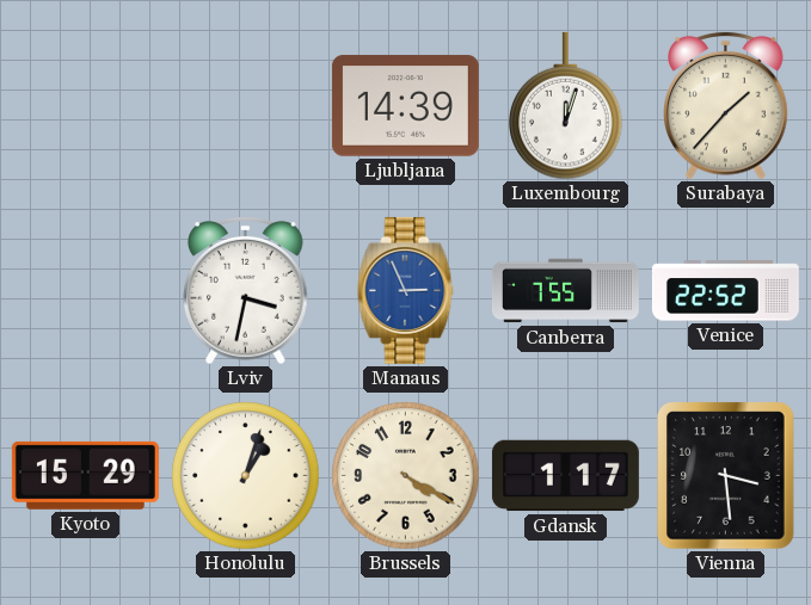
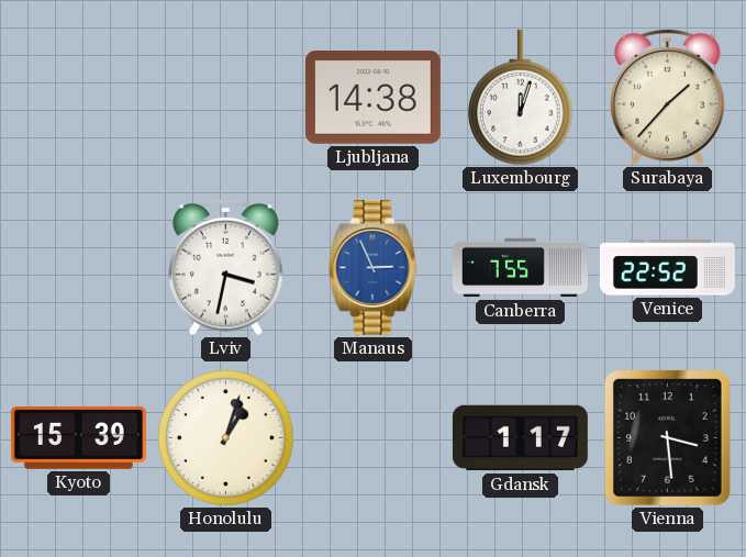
Ljubljana: 14:39 -> 14:38
Kyoto: 15:29 -> 15:39
Brussels: 4:20 -> none
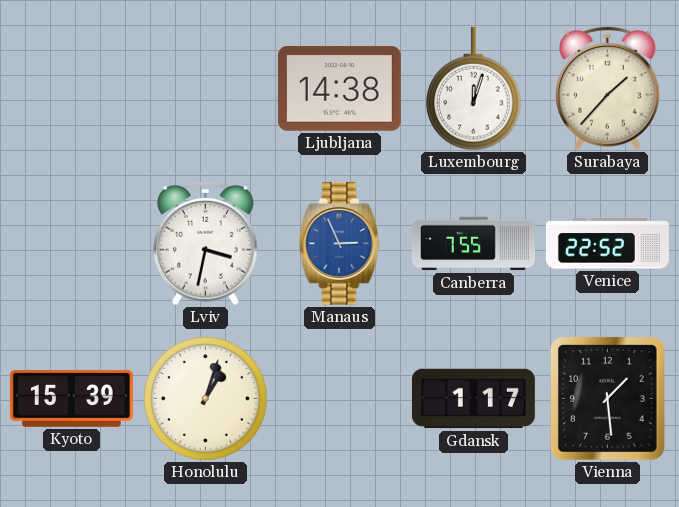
Vienna: 3:29 -> 1:29
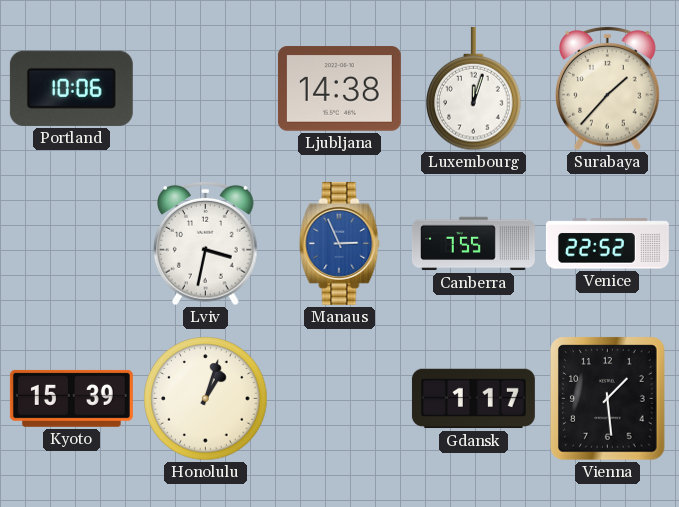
Portland: none -> 10:06
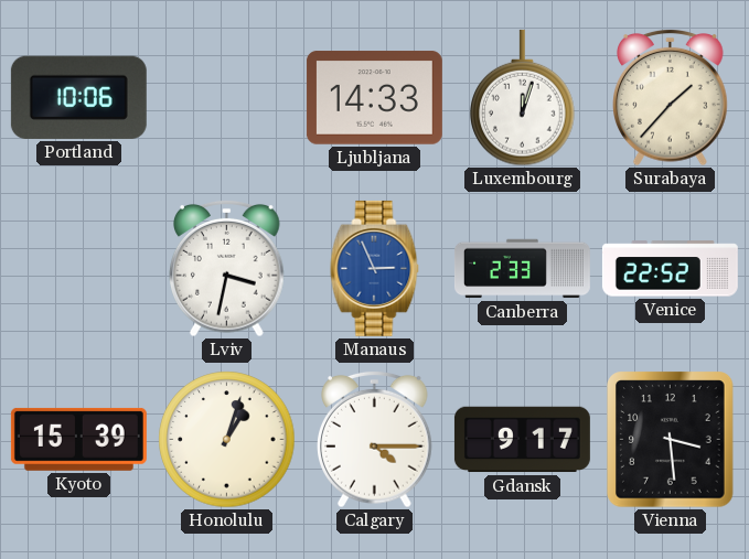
Ljubljana: 14:38 -> 14:33
Canberra: 7:55 -> 2:33
Calgary: none -> 4:15
Gdansk: 1:17 -> 9:17
Vienna: 1:29 -> 3:29
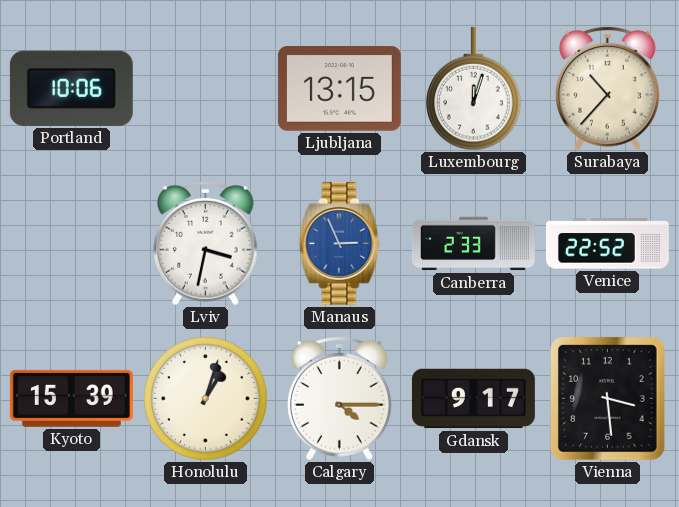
Ljubljana: 14:33 -> 13:15
Surabaya: 1:37 -> 10:37
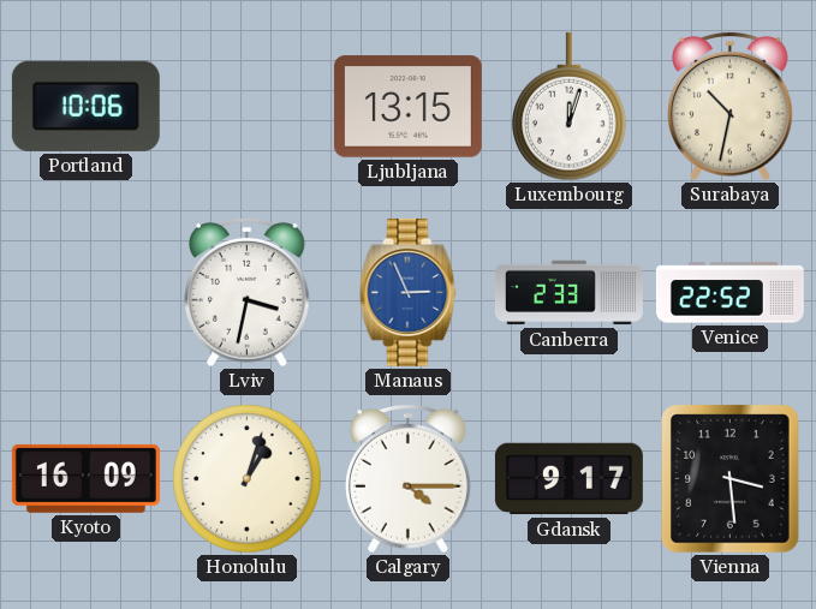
Surabaya: 10:37 -> 10:32
Kyoto: 15:39 -> 16:09
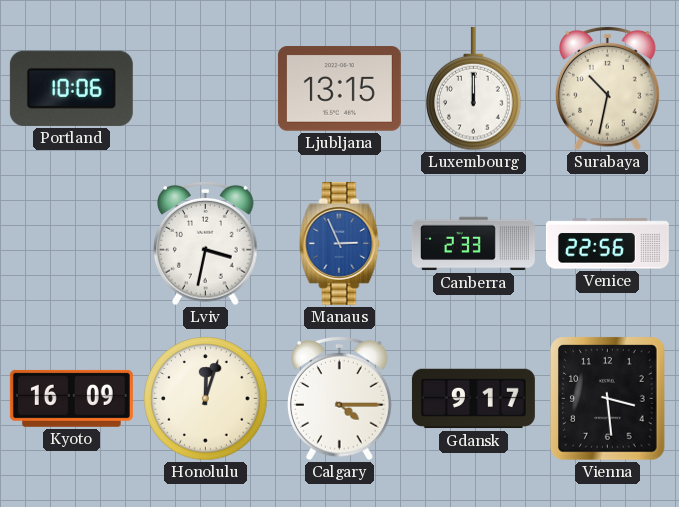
Luxembourg: 12:03 -> 12:00
Venice: 22:52 -> 22:56
Honolulu: 1:03 -> 12:03
